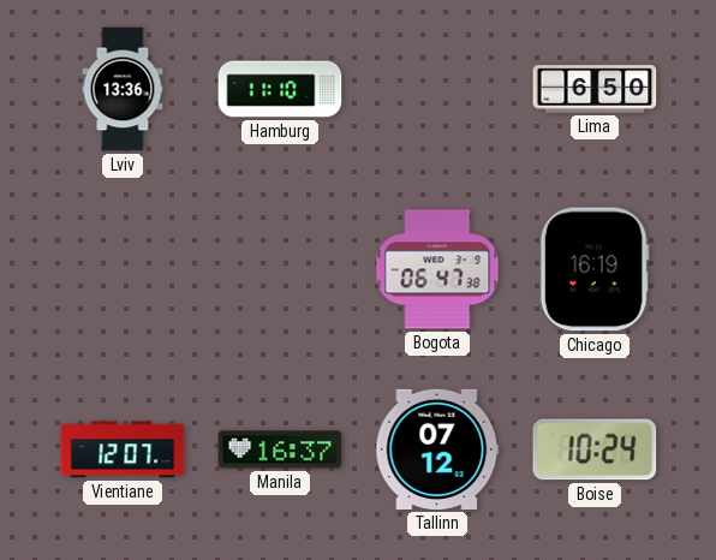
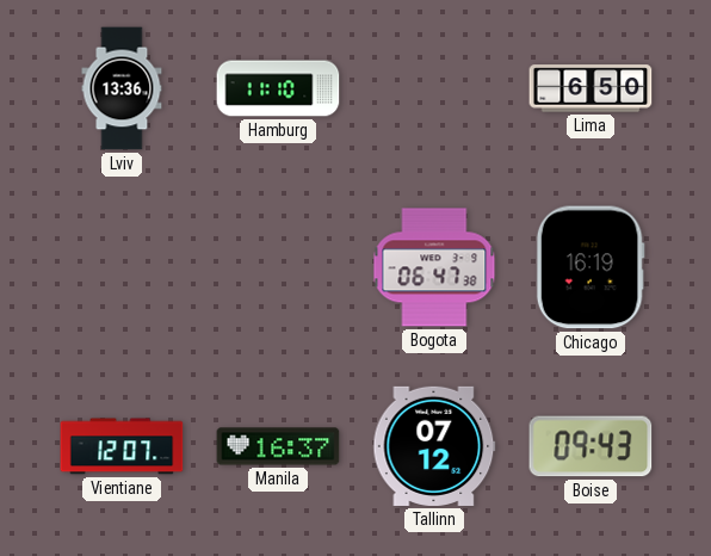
Boise: 10:24 -> 09:43
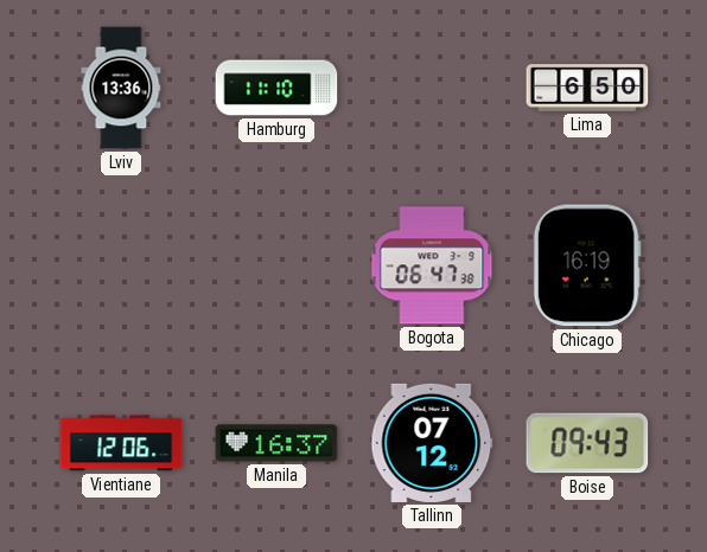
Vientiane: 12:07 -> 12:06
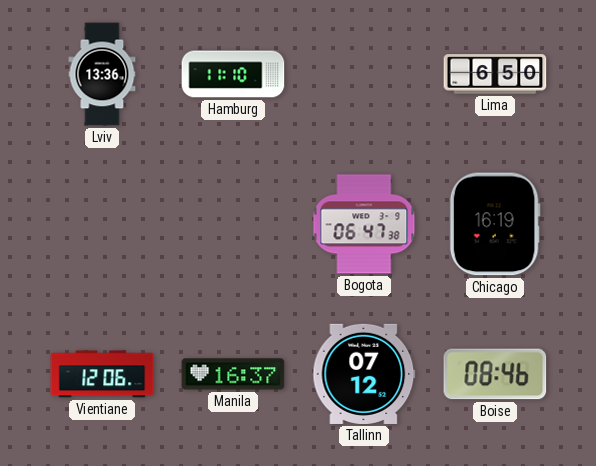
Boise: 09:43 -> 08:46
